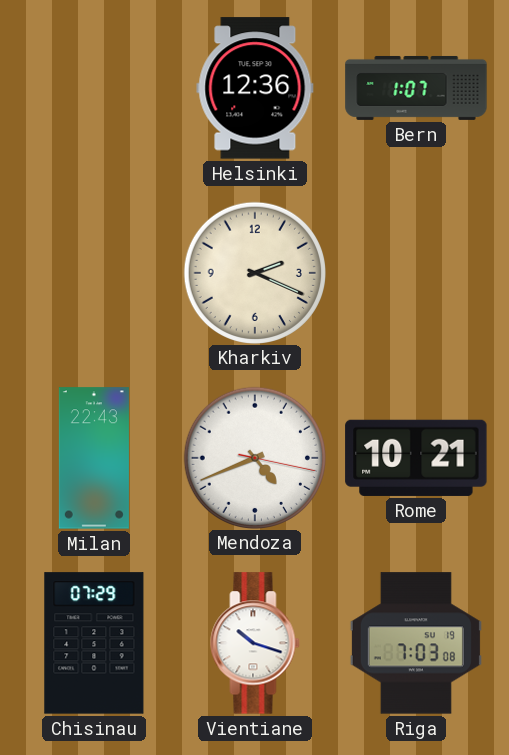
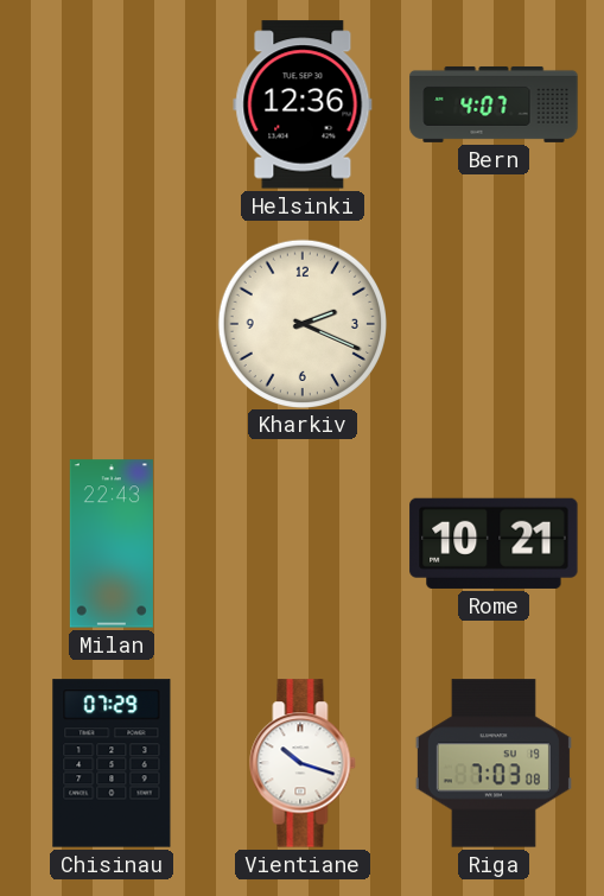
Bern: 1:07 -> 4:07
Mendoza: 4:41 -> none
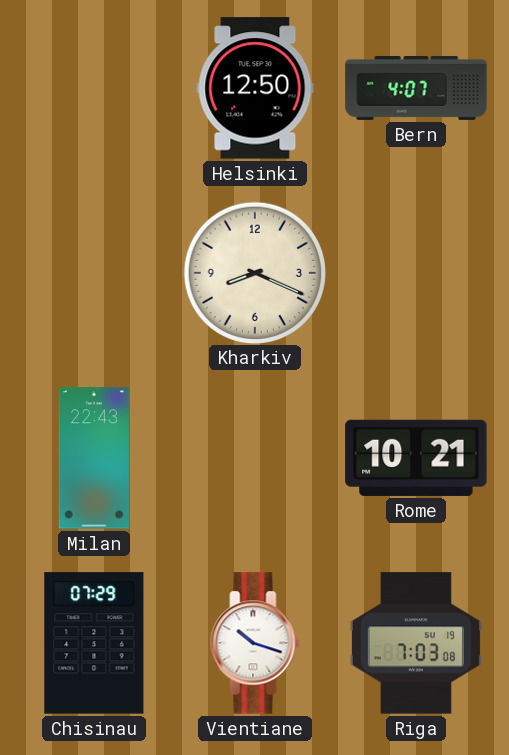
Helsinki: 12:36 -> 12:50
Kharkiv: 2:19 -> 8:19
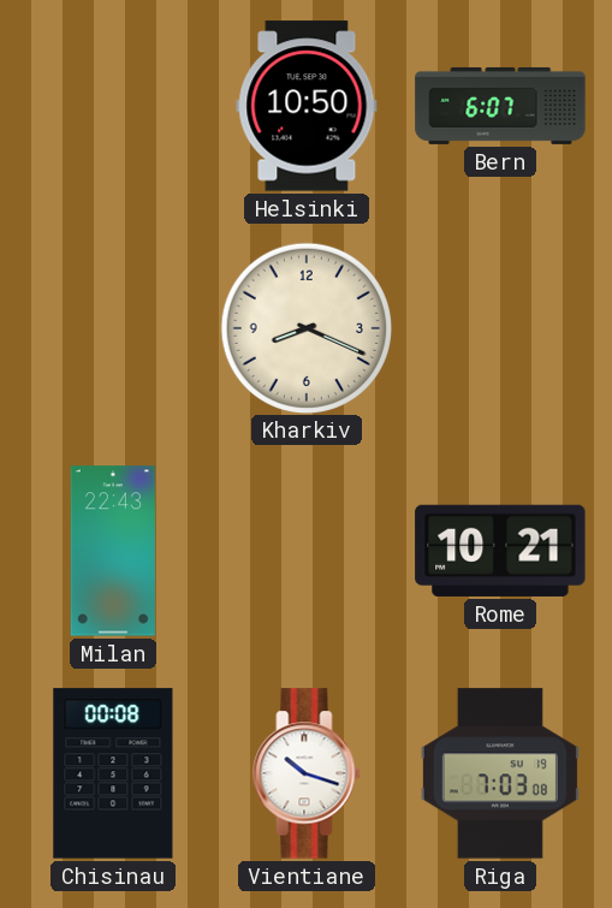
Helsinki: 12:50 -> 10:50
Bern: 4:07 -> 6:07
Chisinau: 07:29 -> 00:08
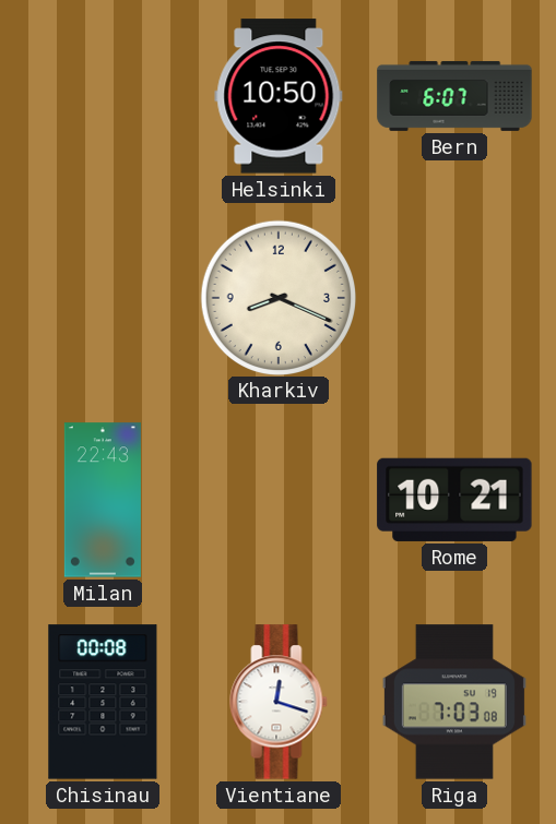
Vientiane: 10:18 -> 12:18
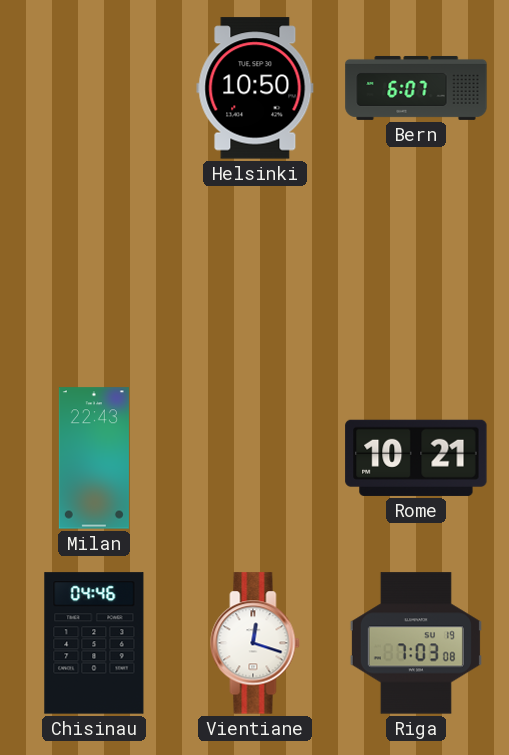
Kharkiv: 8:19 -> none
Chisinau: 00:08 -> 04:46
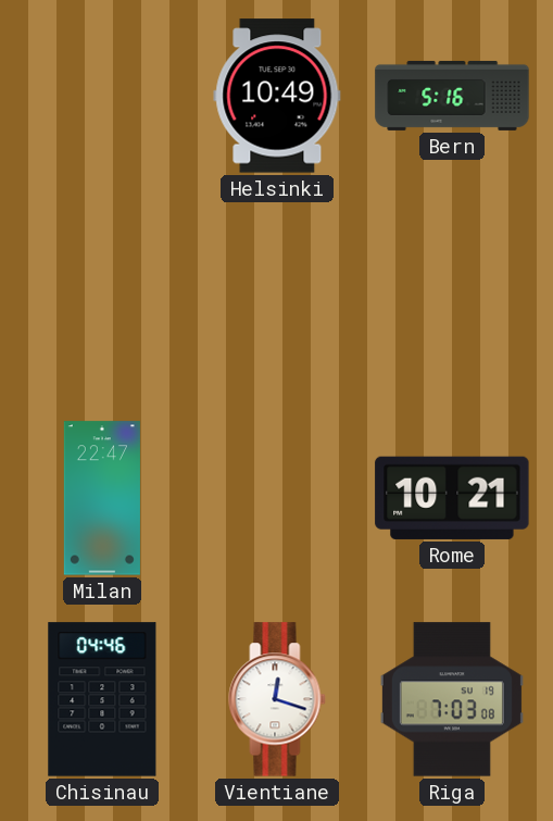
Helsinki: 10:50 -> 10:49
Bern: 6:07 -> 5:16
Milan: 22:43 -> 22:47
